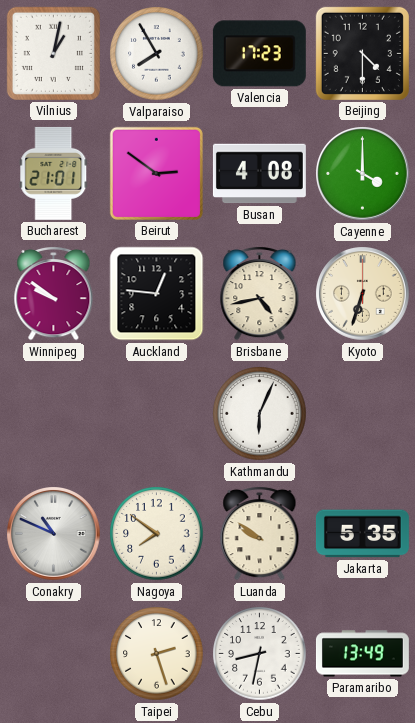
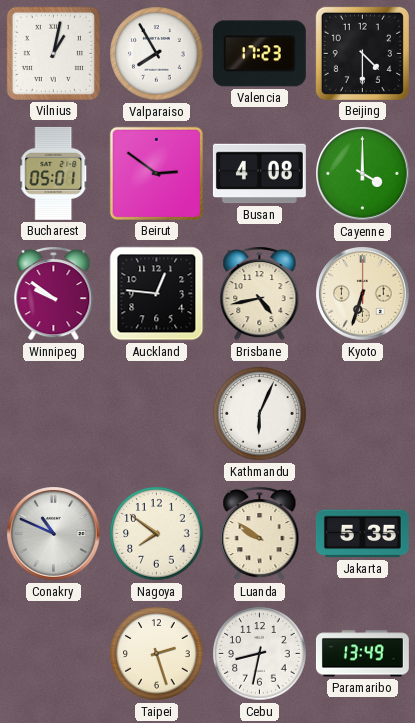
Bucharest: 21:01 -> 05:01
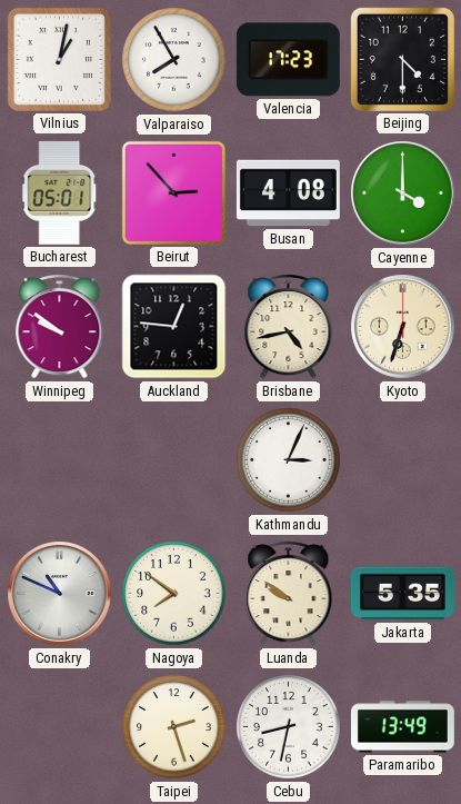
Beirut: 2:51 -> 2:53
Kathmandu: 6:04 -> 3:04
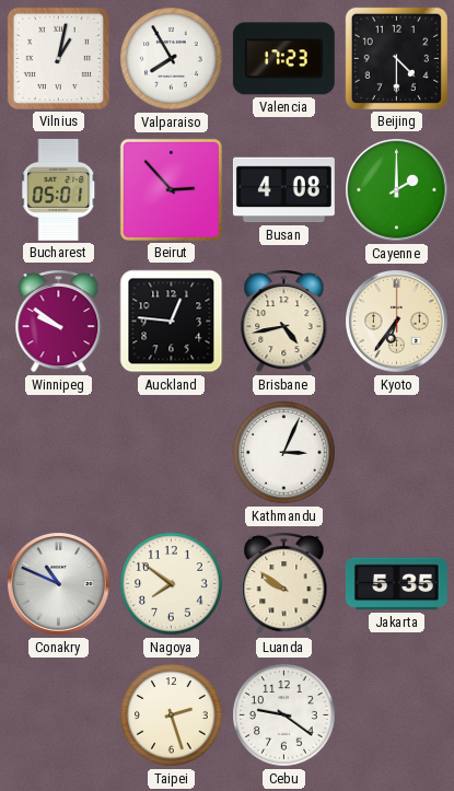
Cayenne: 4:00 -> 2:00
Kyoto: 6:33 -> 6:36
Cebu: 8:32 -> 9:21
Paramaribo: 13:49 -> none
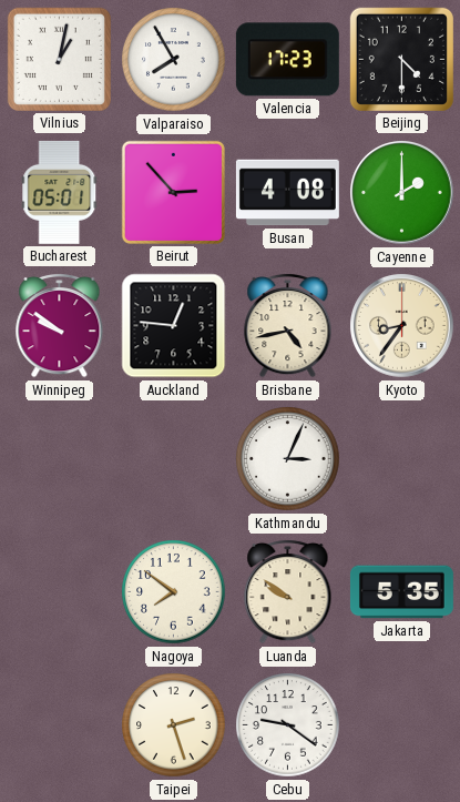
Kyoto: 6:36 -> 8:36
Conakry: 10:49 -> none
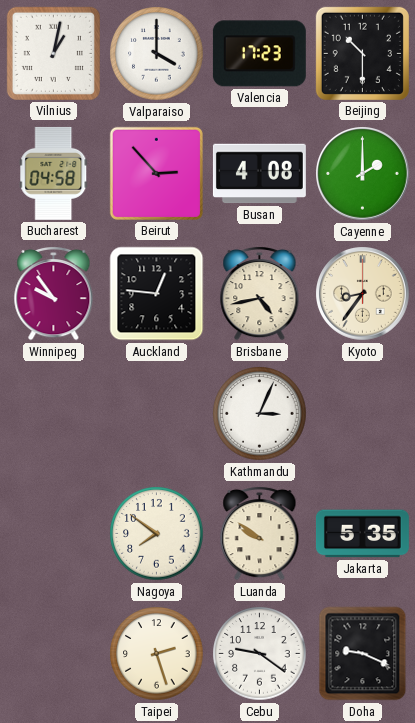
Valparaiso: 7:55 -> 4:00
Beijing: 4:30 -> 10:30
Bucharest: 05:01 -> 04:58
Winnipeg: 9:51 -> 9:54
Doha: none -> 9:19
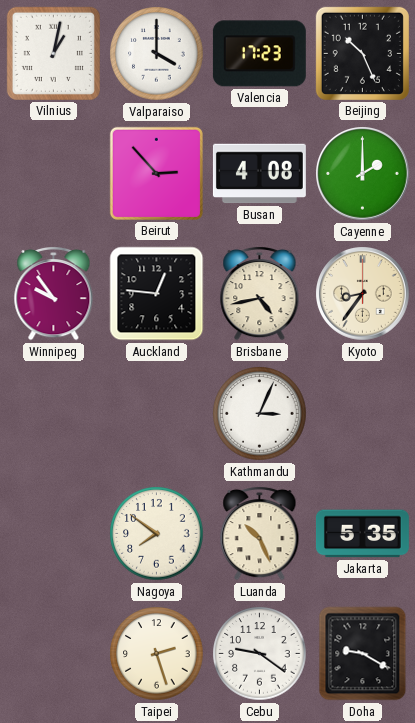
Beijing: 10:30 -> 10:26
Bucharest: 04:58 -> none
Luanda: 9:51 -> 10:26
Doha: 9:19 -> 9:20
